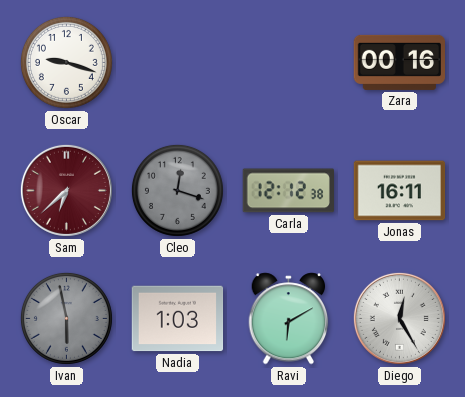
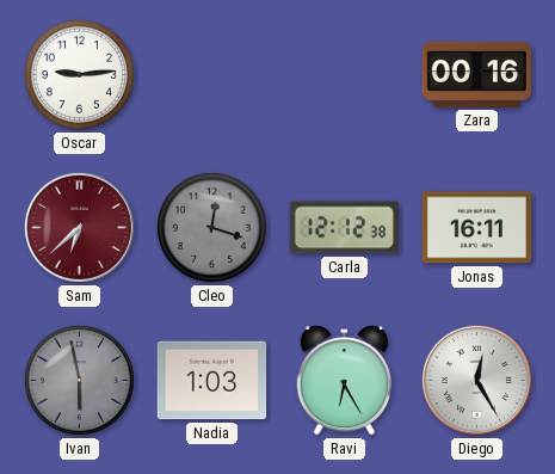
Oscar: 9:18 -> 9:14
Ravi: 6:10 -> 6:25
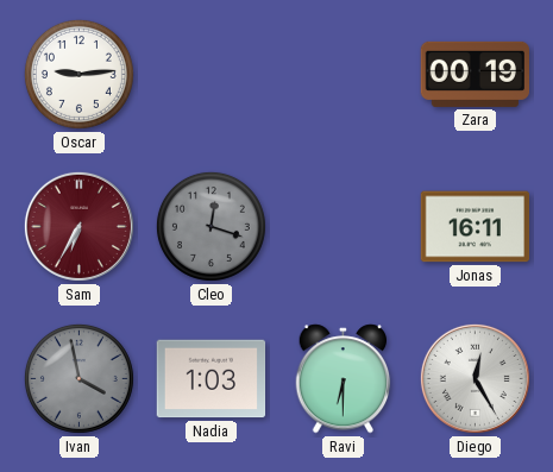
Zara: 00:16 -> 00:19
Sam: 6:38 -> 6:35
Carla: 12:12 -> none
Ivan: 5:58 -> 3:58
Ravi: 6:25 -> 6:30
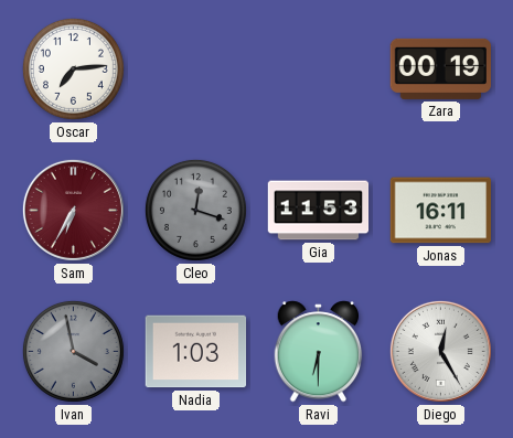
Oscar: 9:14 -> 7:14
Gia: none -> 11:53
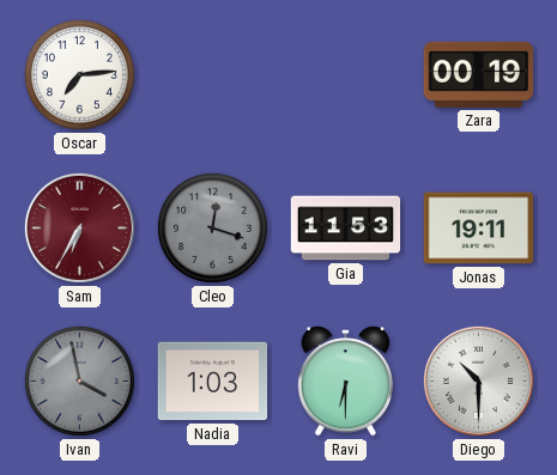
Jonas: 16:11 -> 19:11
Diego: 12:25 -> 10:30
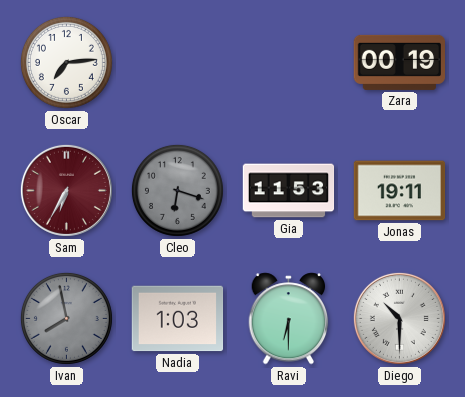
Cleo: 12:18 -> 6:18
Ivan: 3:58 -> 7:58
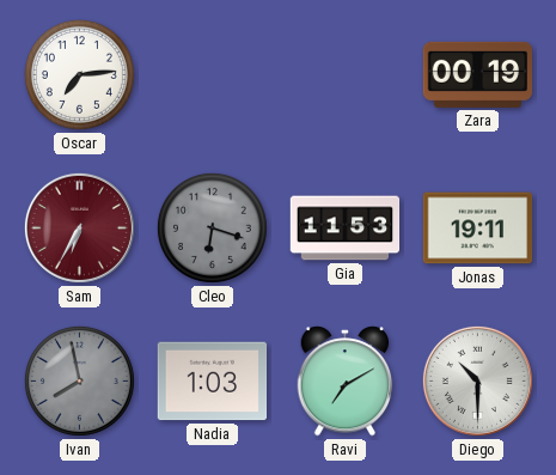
Ravi: 6:30 -> 7:10
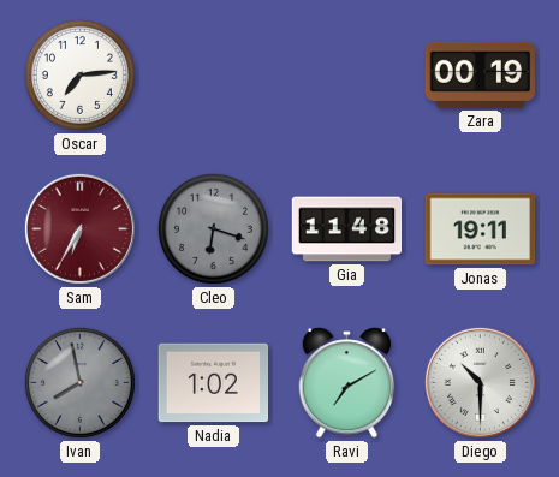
Gia: 11:53 -> 11:48
Nadia: 1:03 -> 1:02
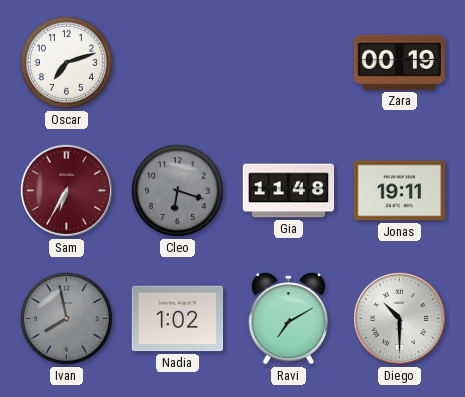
Oscar: 7:14 -> 7:12
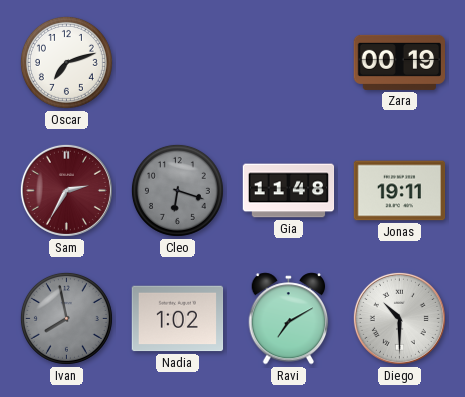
Sam: 6:35 -> 2:35
